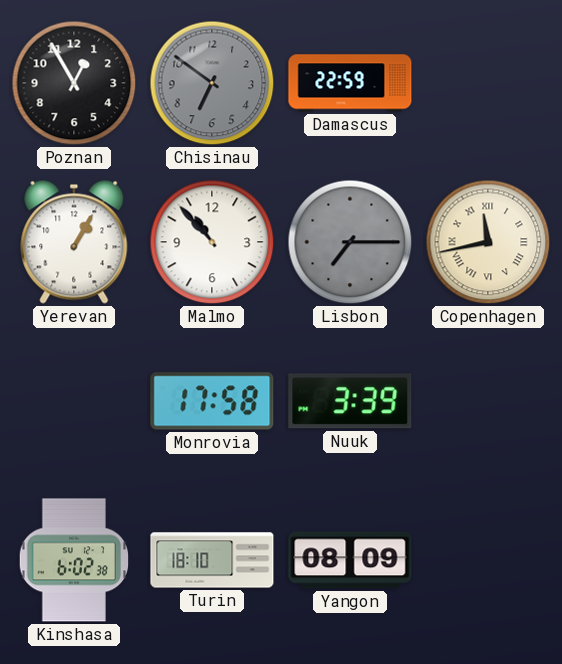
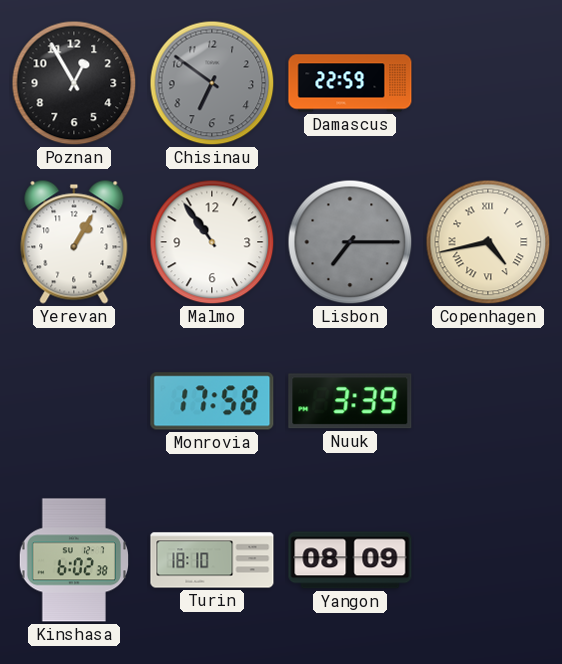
Malmo: 10:53 -> 10:54
Copenhagen: 11:43 -> 4:43
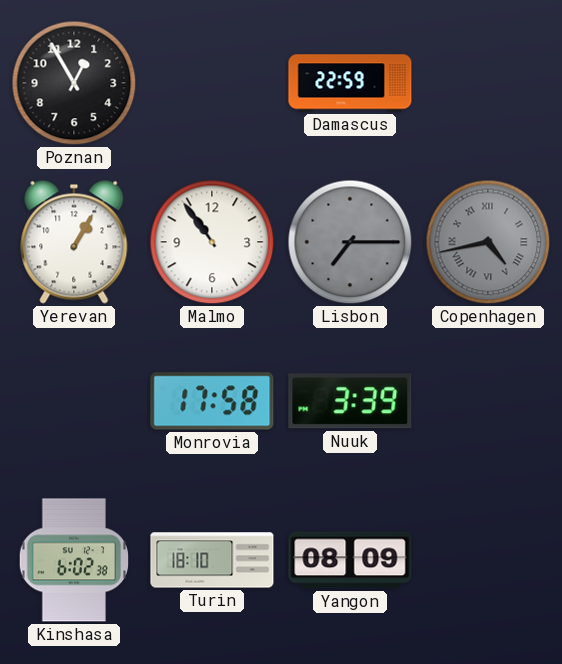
Chisinau: 6:51 -> none
Copenhagen dial: cream -> grey
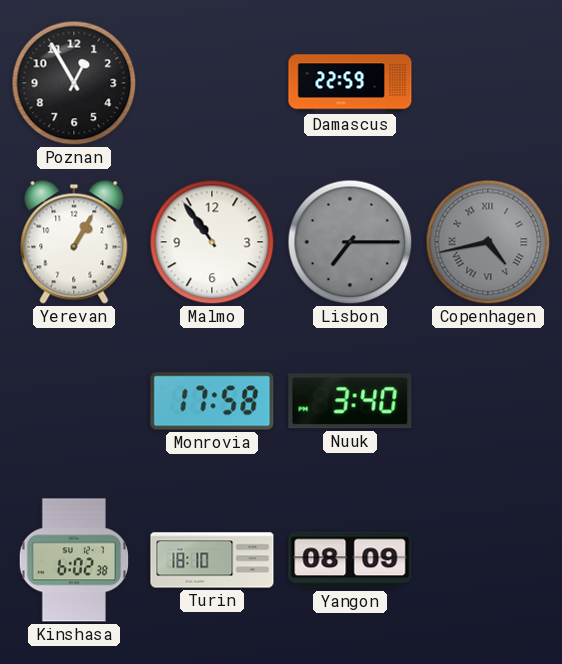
Nuuk: 3:39 -> 3:40
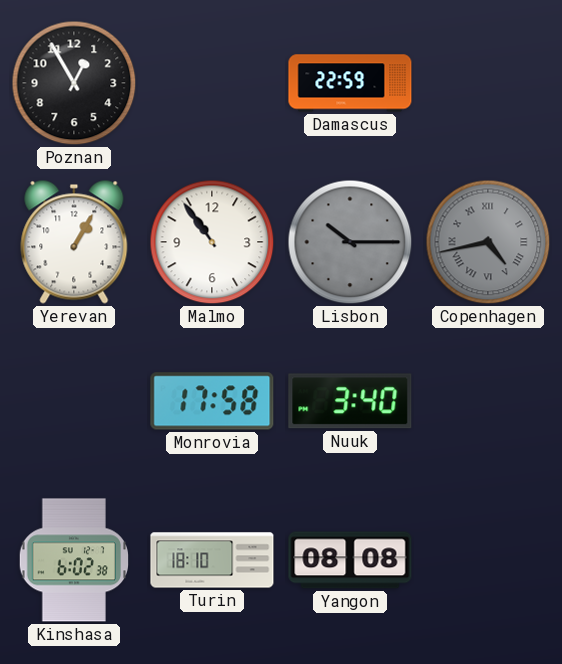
Lisbon: 7:15 -> 10:15
Yangon: 08:09 -> 08:08
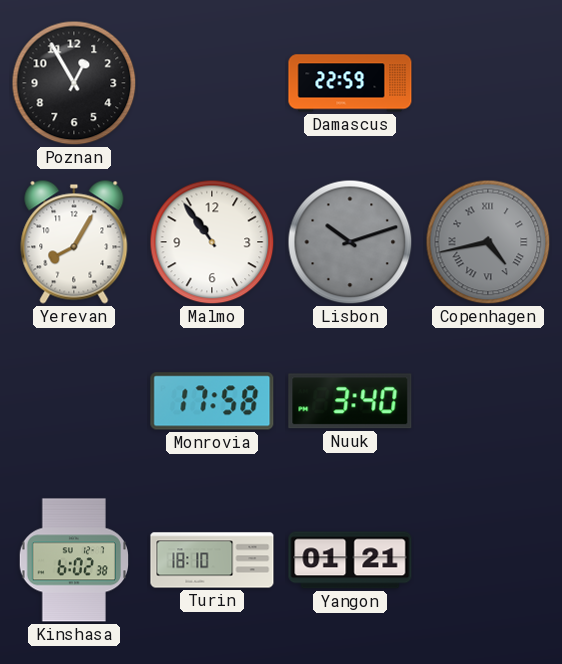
Yerevan: 1:05 -> 8:05
Lisbon: 10:15 -> 10:12
Yangon: 08:08 -> 01:21
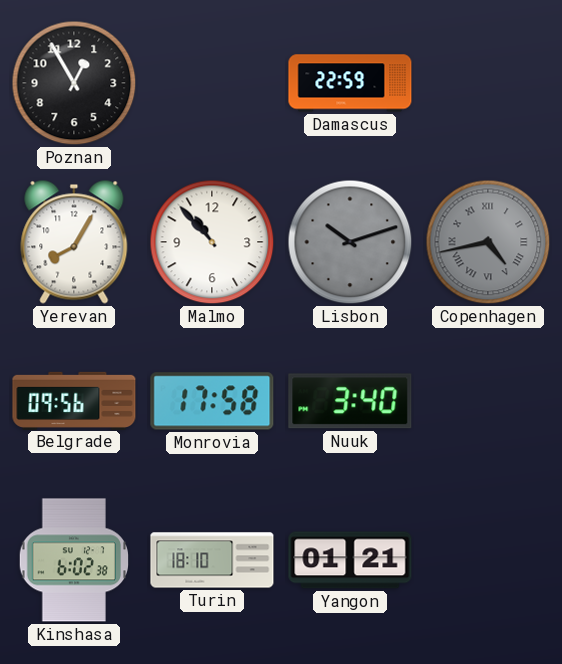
Malmo: 10:54 -> 10:53
Belgrade: none -> 09:56
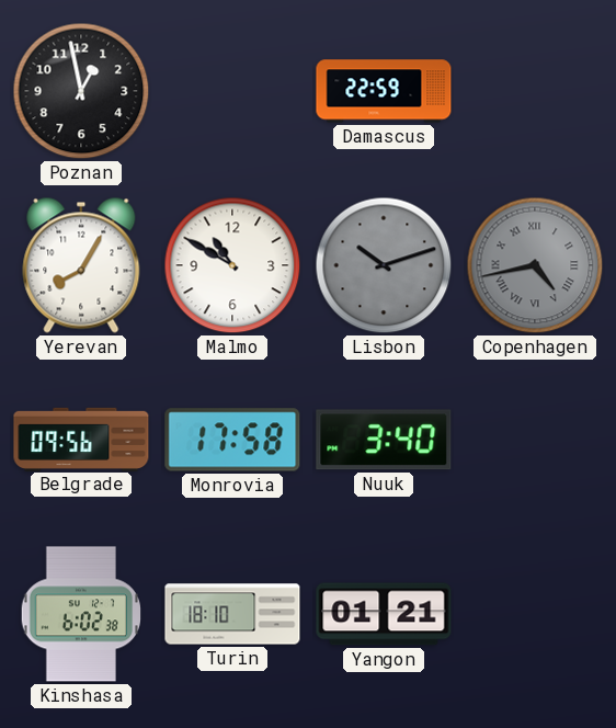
Poznan: 12:55 -> 12:58
Malmo: 10:53 -> 10:50
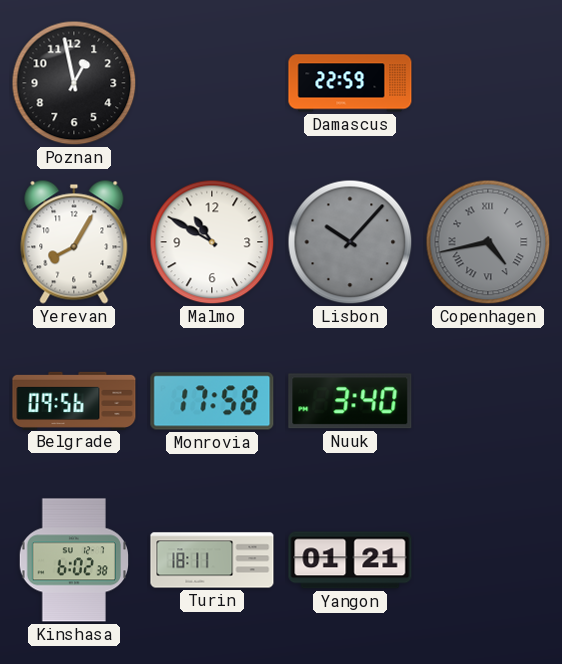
Lisbon: 10:12 -> 10:07
Turin: 18:10 -> 18:11
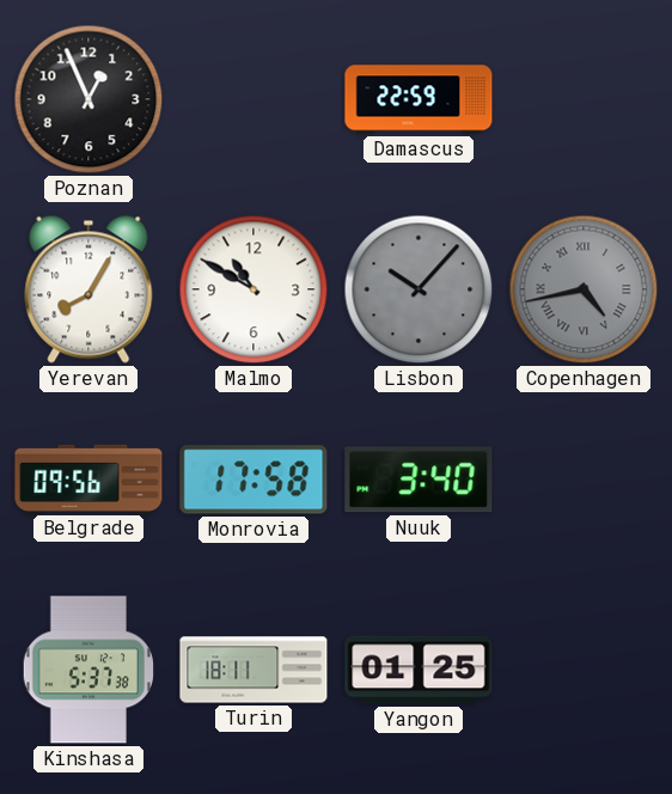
Poznan: 12:58 -> 12:56
Kinshasa: 6:02 -> 5:37
Yangon: 01:21 -> 01:25
